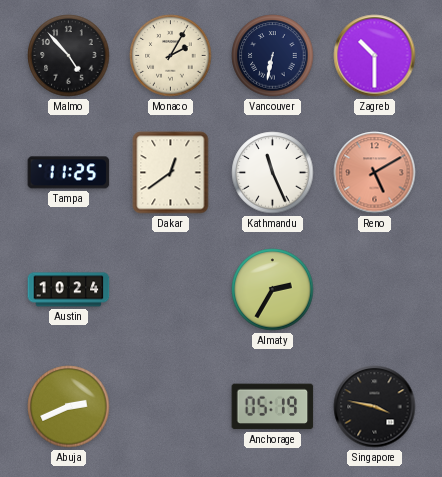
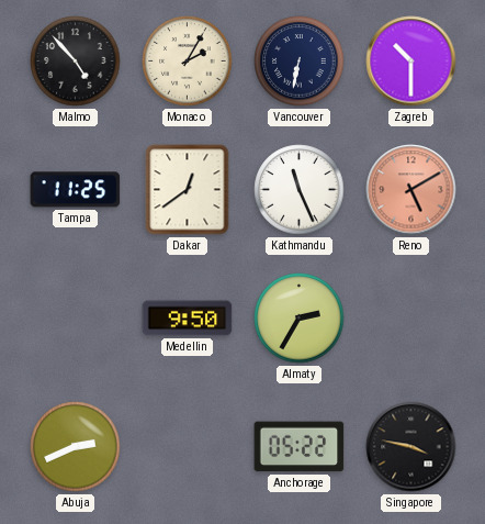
Austin: 10:24 -> none
Medellin: none -> 9:50
Anchorage: 05:19 -> 05:22
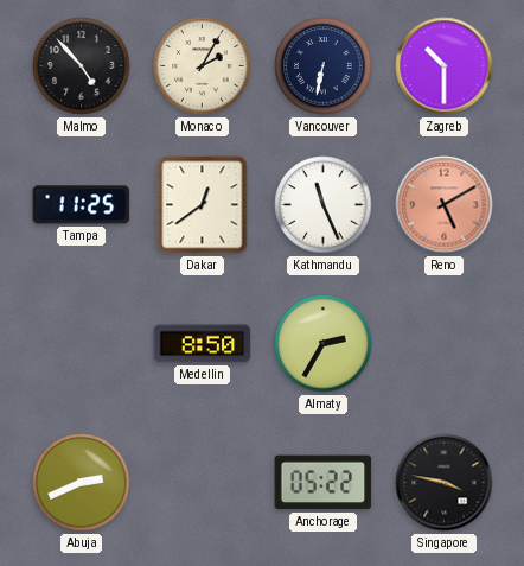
Medellin: 9:50 -> 8:50
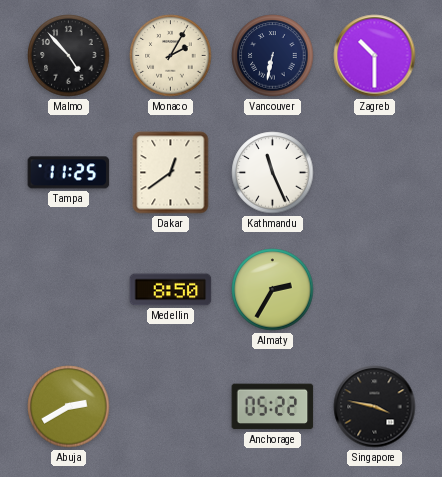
Reno: 5:10 -> none
Abuja: 2:41 -> 2:40
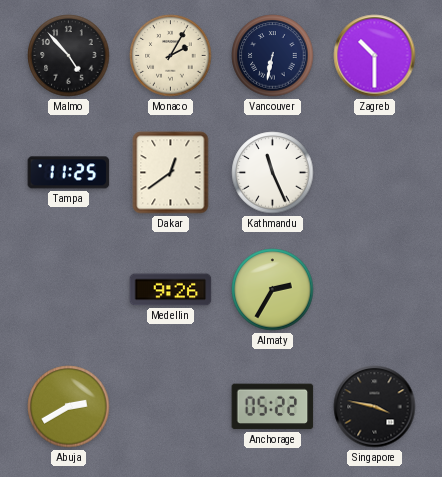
Medellin: 8:50 -> 9:26
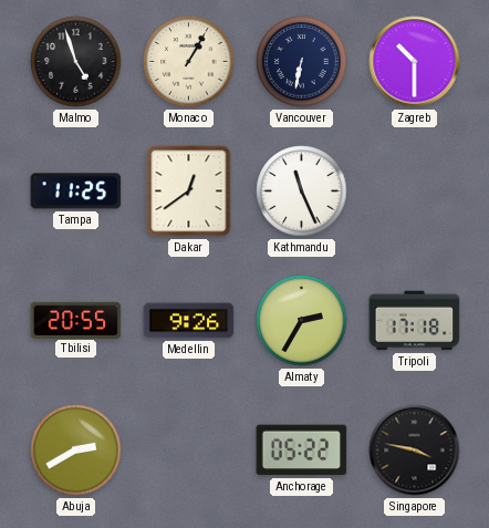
Malmo: 4:53 -> 4:57
Monaco: 2:05 -> 1:05
Tbilisi: none -> 20:55
Tripoli: none -> 17:18
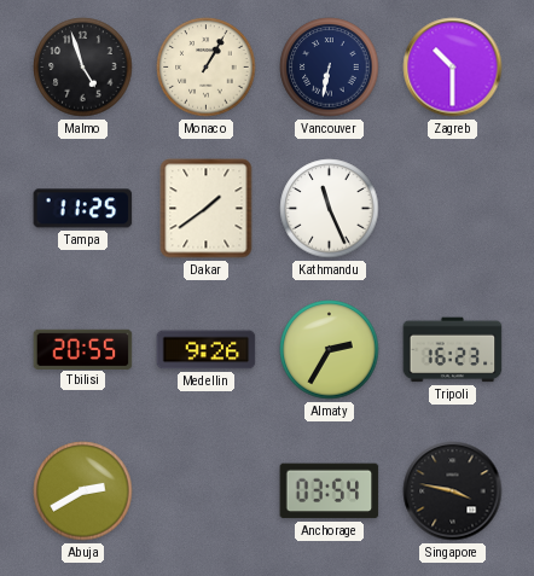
Dakar: 12:39 -> 1:39
Tripoli: 17:18 -> 16:23
Anchorage: 05:22 -> 03:54
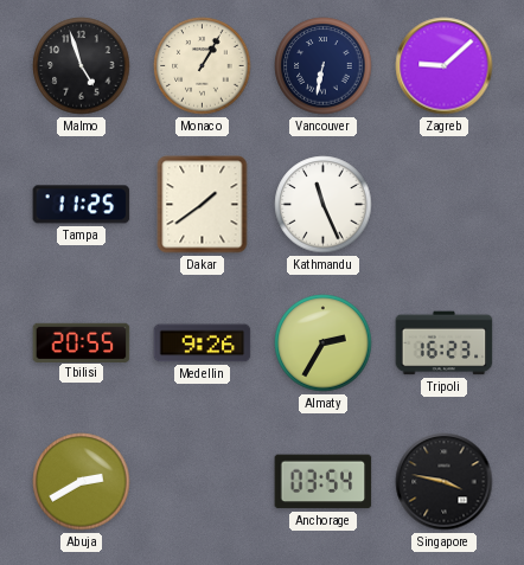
Zagreb: 10:30 -> 9:08
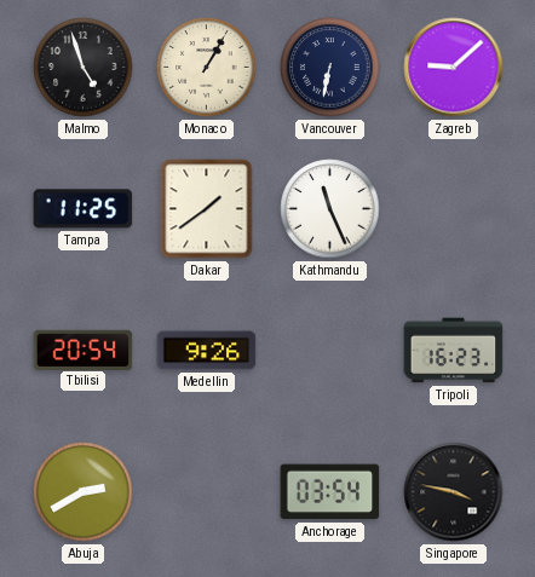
Tbilisi: 20:55 -> 20:54
Almaty: 2:35 -> none
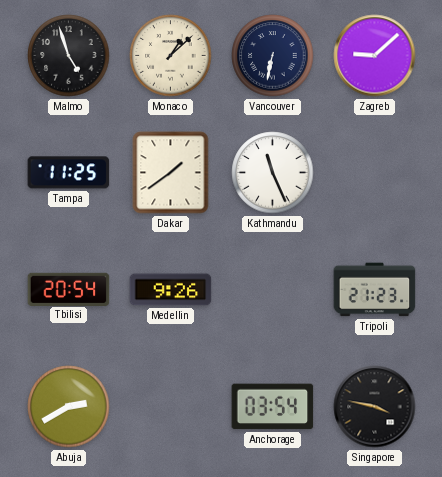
Monaco: 1:05 -> 1:08
Tripoli: 16:23 -> 21:23
